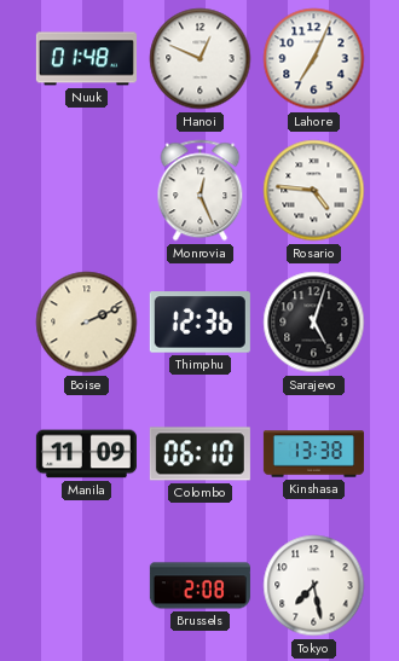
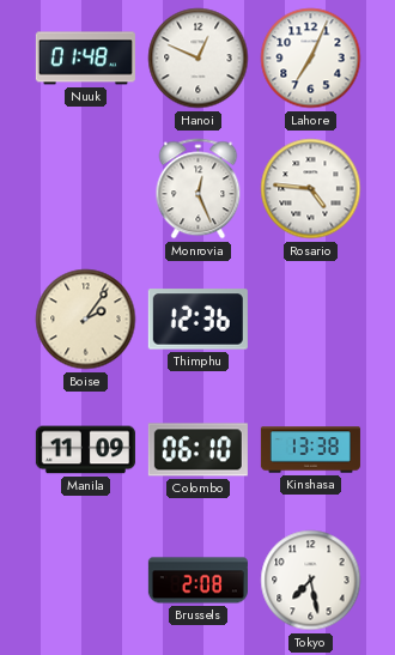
Boise: 2:11 -> 2:06
Sarajevo: 5:03 -> none
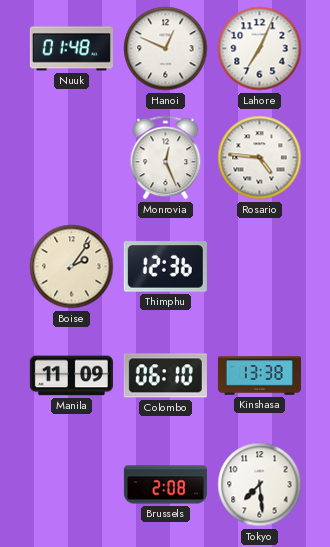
Tokyo: 7:28 -> 7:29
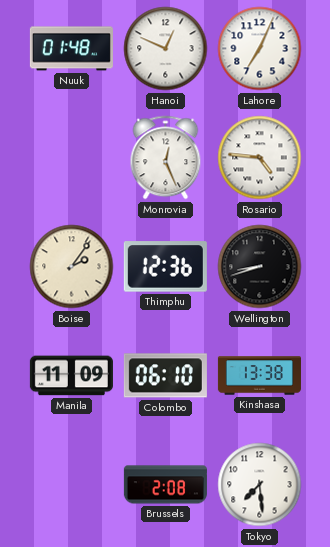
Wellington: none -> 8:42
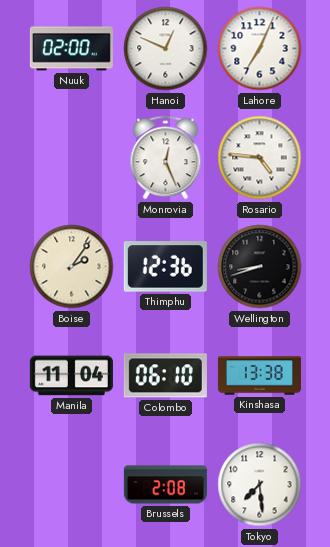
Nuuk: 01:48 -> 02:00
Manila: 11:09 -> 11:04
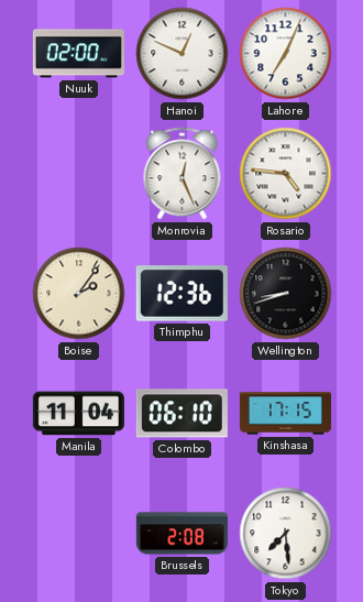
Kinshasa: 13:38 -> 17:15
